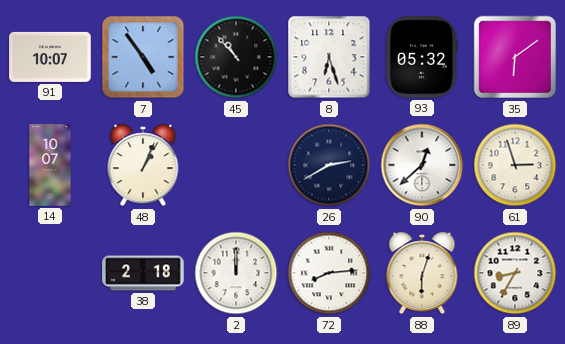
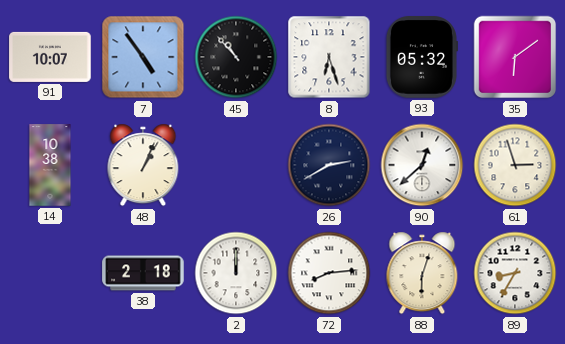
14: 10:07 -> 10:38
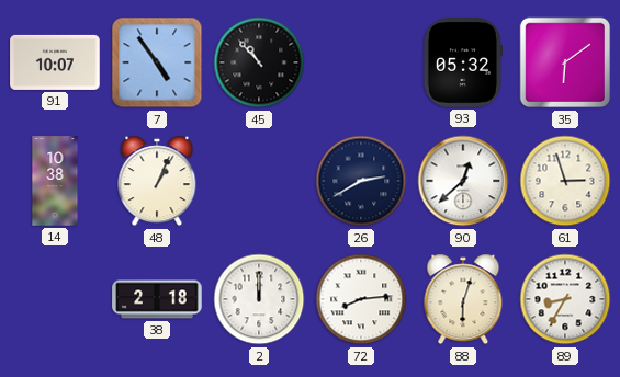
8: 6:27 -> none
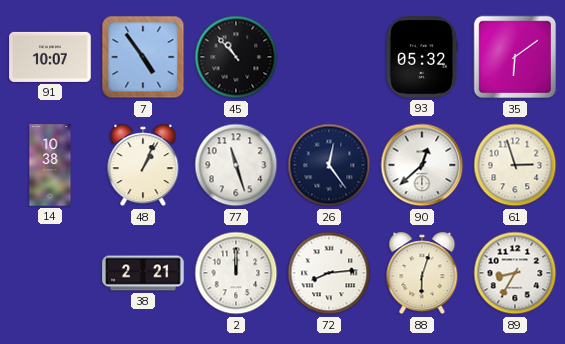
77: none -> 11:27
26: 2:40 -> 12:24
38: 2:18 -> 2:21
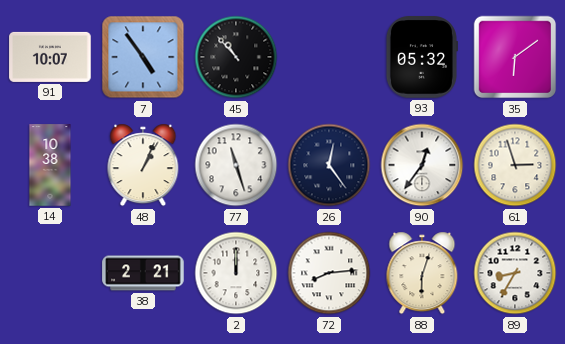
90: 12:38 -> 12:36
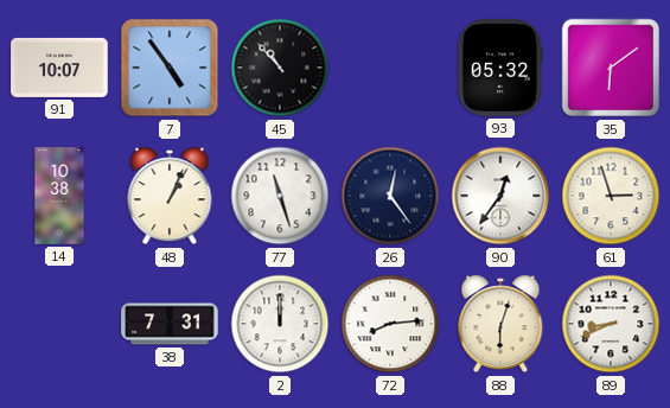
38: 2:21 -> 7:31
89: 8:35 -> 8:41
